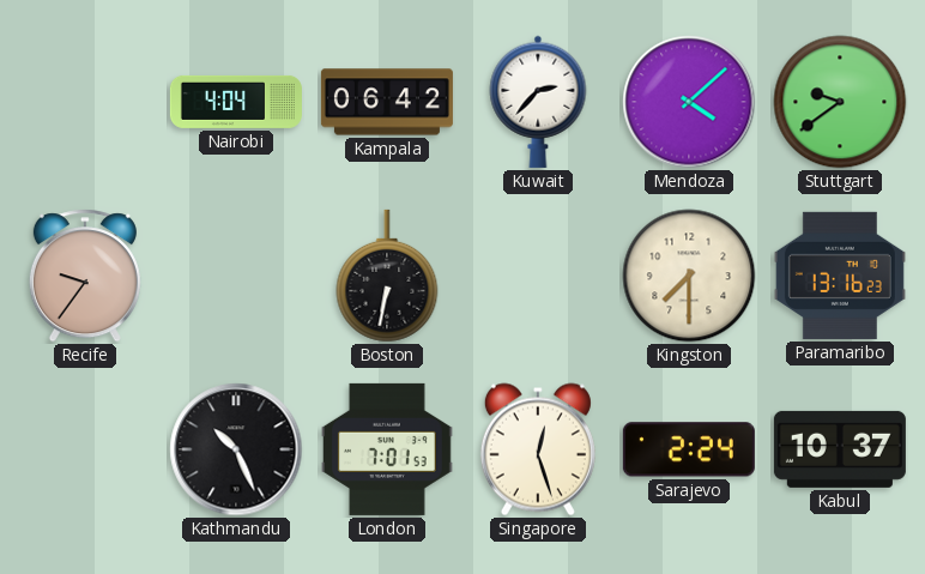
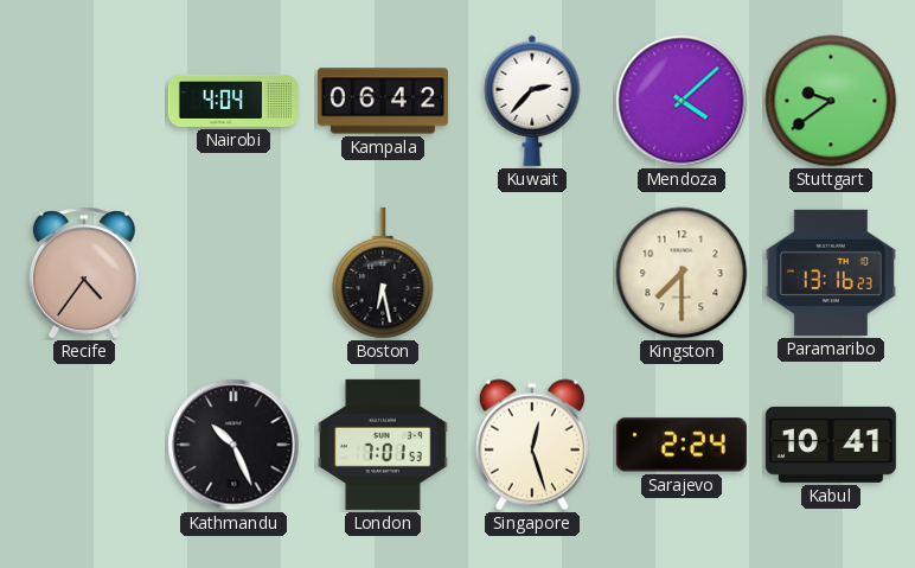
Recife: 9:36 -> 4:36
Boston: 6:32 -> 6:28
Kabul: 10:37 -> 10:41
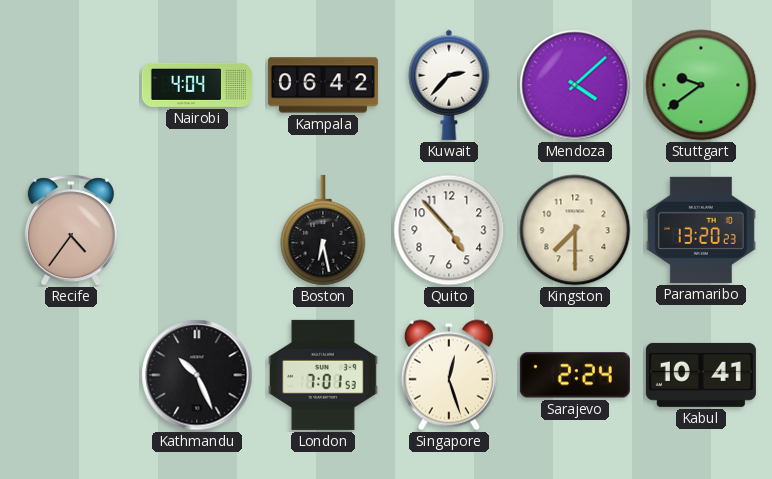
Quito: none -> 4:53
Paramaribo: 13:16 -> 13:20
